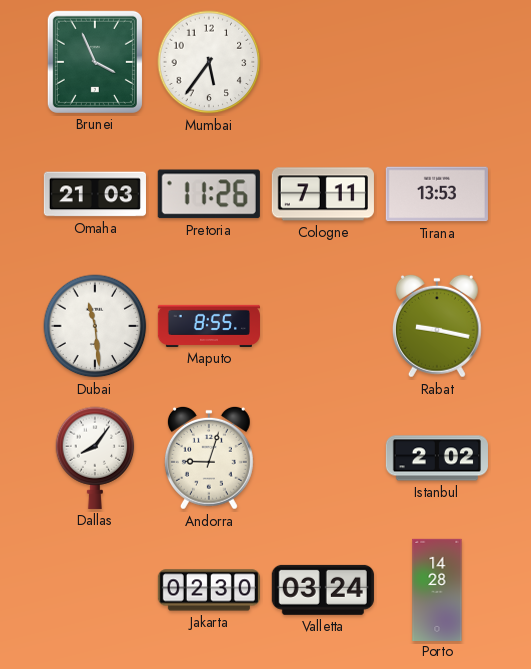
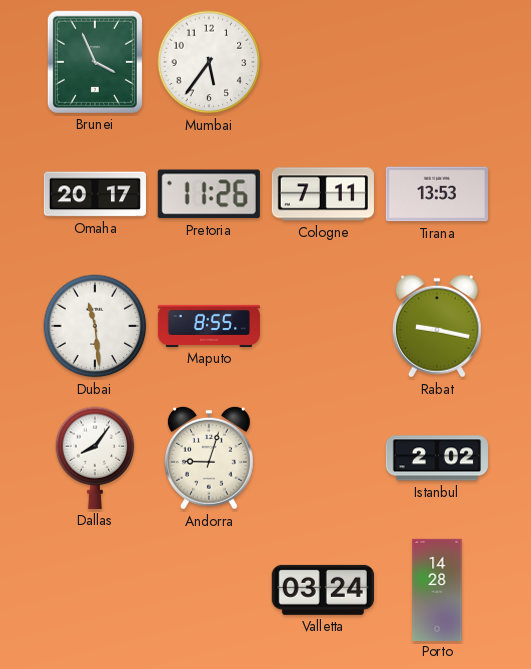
Omaha: 21:03 -> 20:17
Jakarta: 02:30 -> none
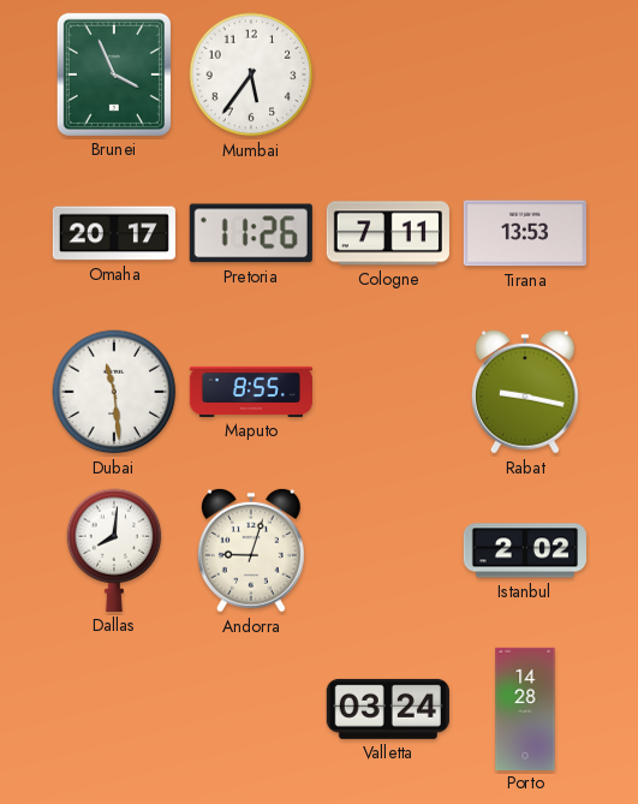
Dallas: 8:06 -> 8:01
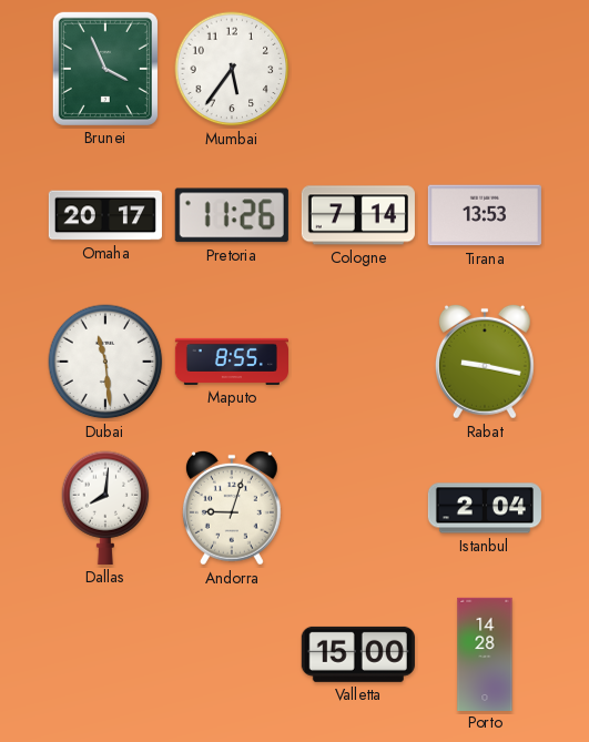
Cologne: 7:11 -> 7:14
Istanbul: 2:02 -> 2:04
Valletta: 03:24 -> 15:00
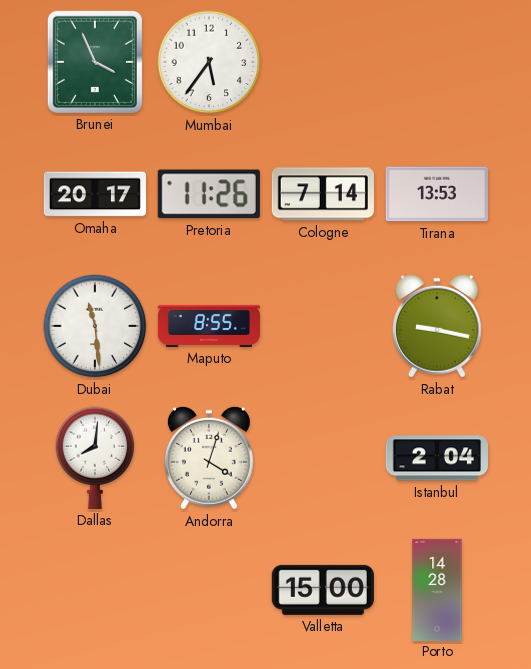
Andorra: 9:03 -> 4:03
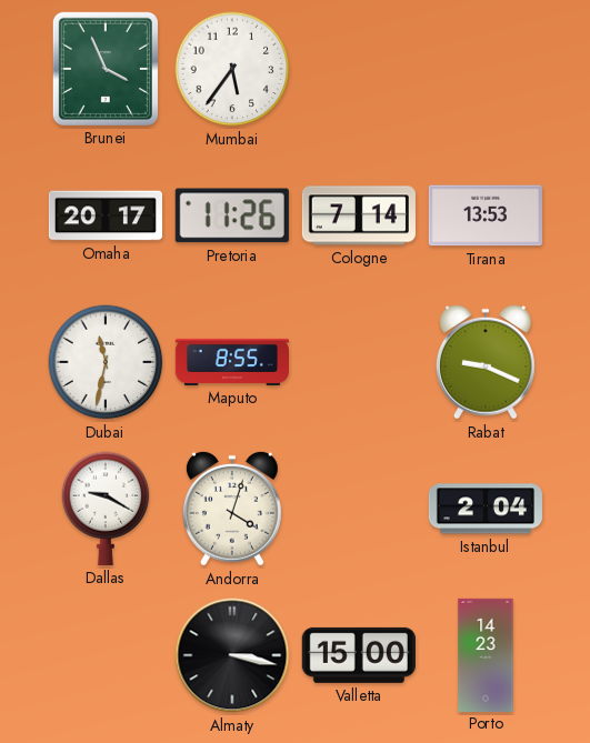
Dubai: 11:29 -> 11:32
Rabat: 9:17 -> 9:19
Dallas: 8:01 -> 9:20
Almaty: none -> 3:17
Porto: 14:28 -> 14:23
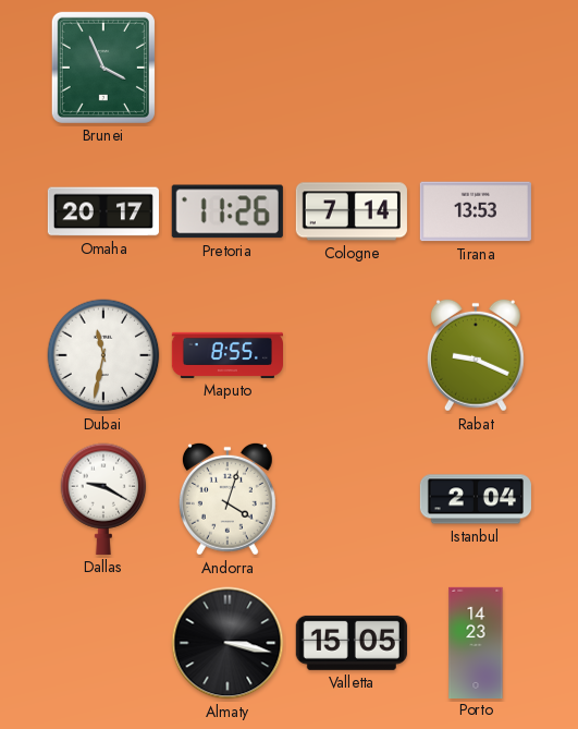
Mumbai: 5:36 -> none
Valletta: 15:00 -> 15:05
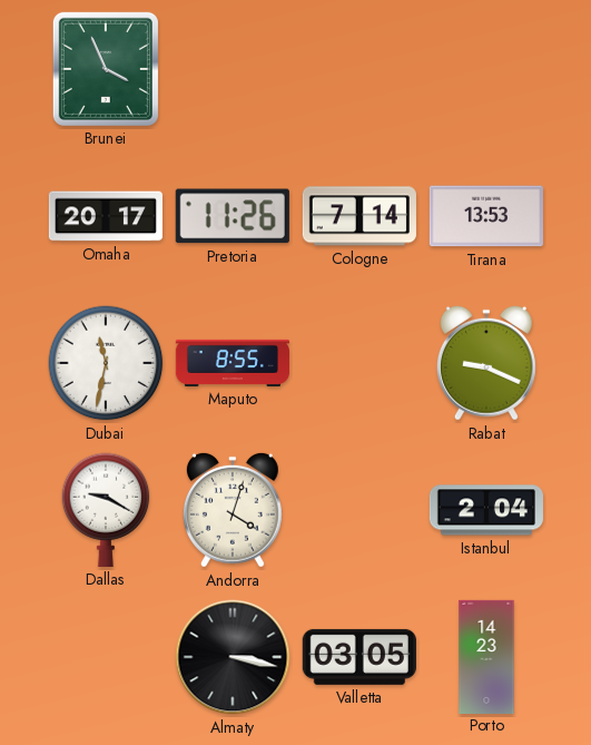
Valletta: 15:05 -> 03:05
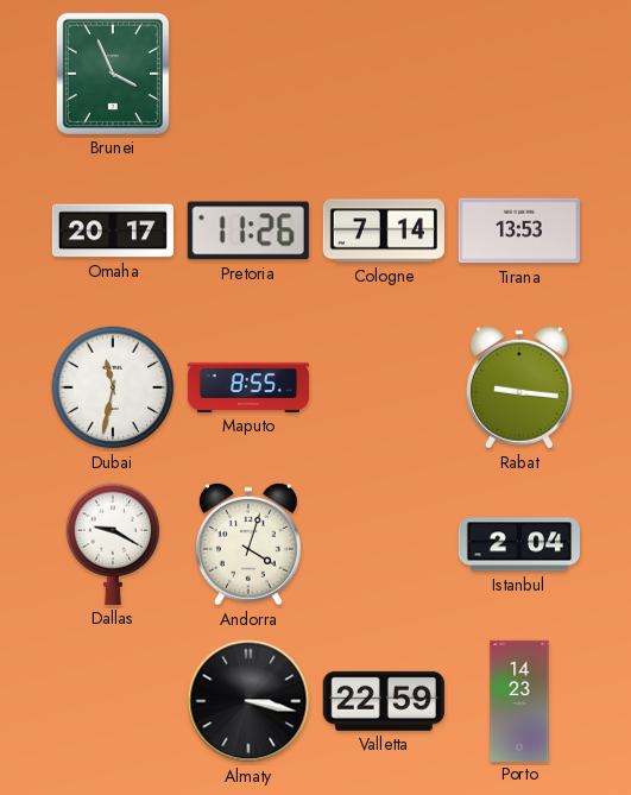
Rabat: 9:19 -> 9:16
Valletta: 03:05 -> 22:59
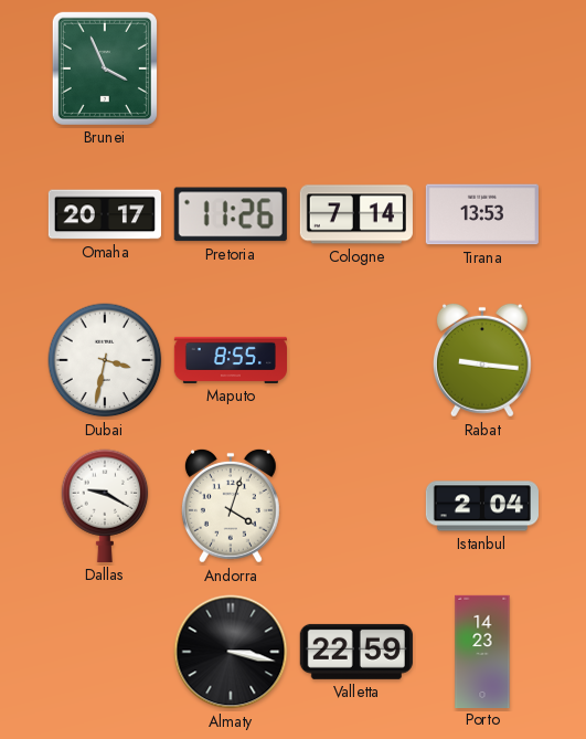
Dubai: 11:32 -> 3:32
